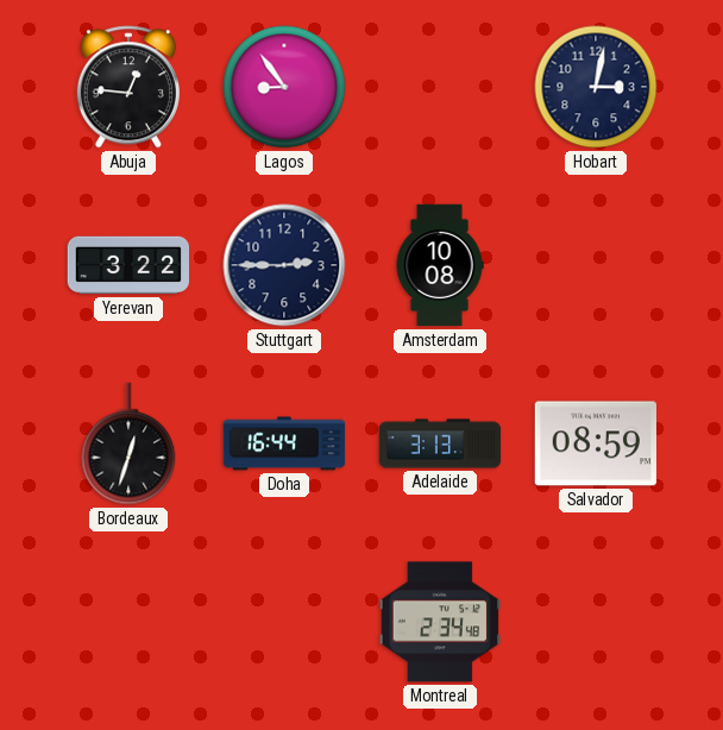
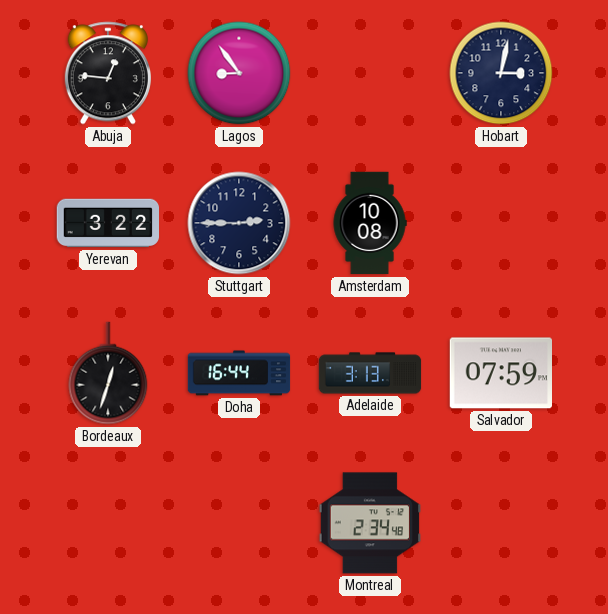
Salvador: 08:59 -> 07:59
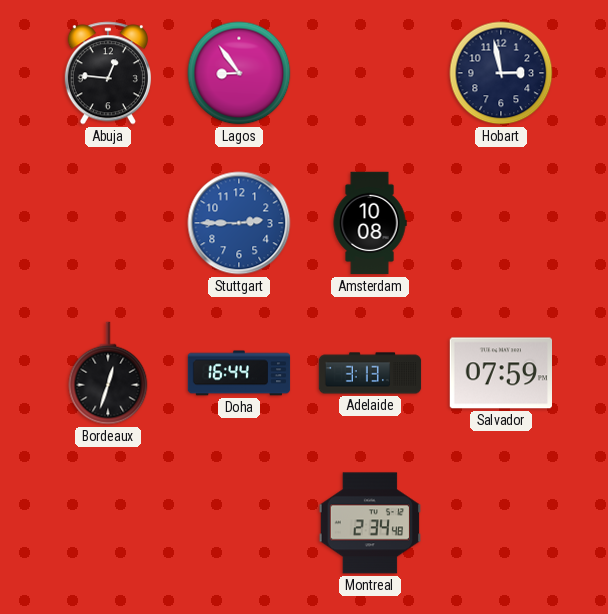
Hobart: 3:02 -> 2:58
Yerevan: 3:22 -> none
Stuttgart dial: navy -> blue
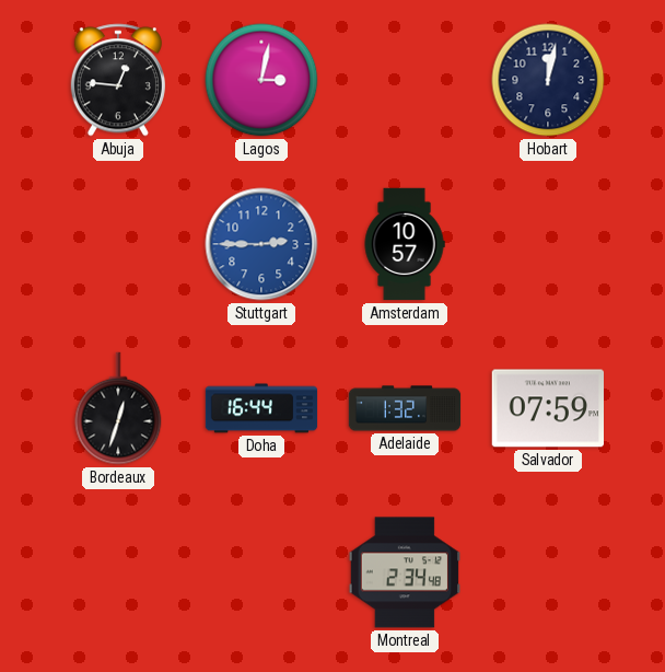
Lagos: 8:54 -> 3:02
Hobart: 2:58 -> 12:02
Amsterdam: 10:08 -> 10:57
Adelaide: 3:13 -> 1:32
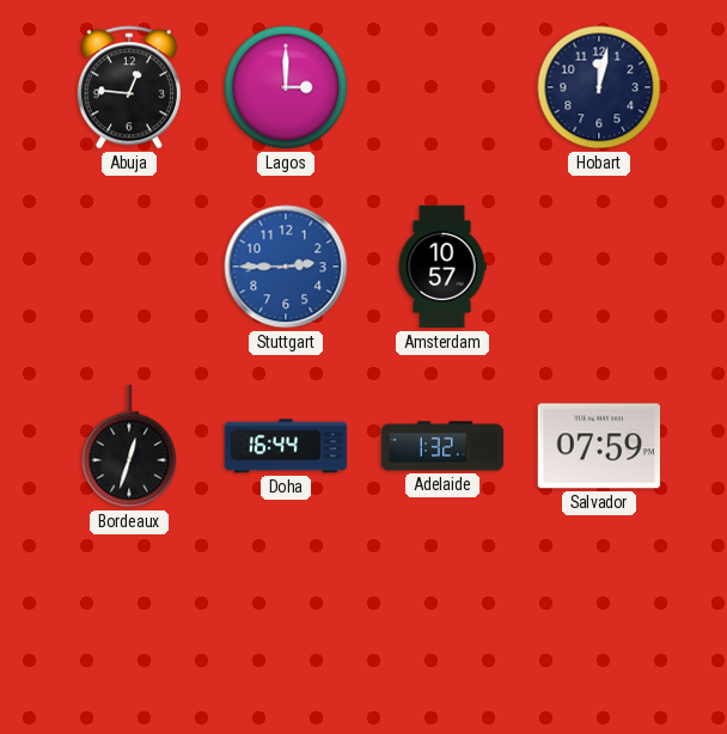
Lagos: 3:02 -> 3:00
Montreal: 2:34 -> none
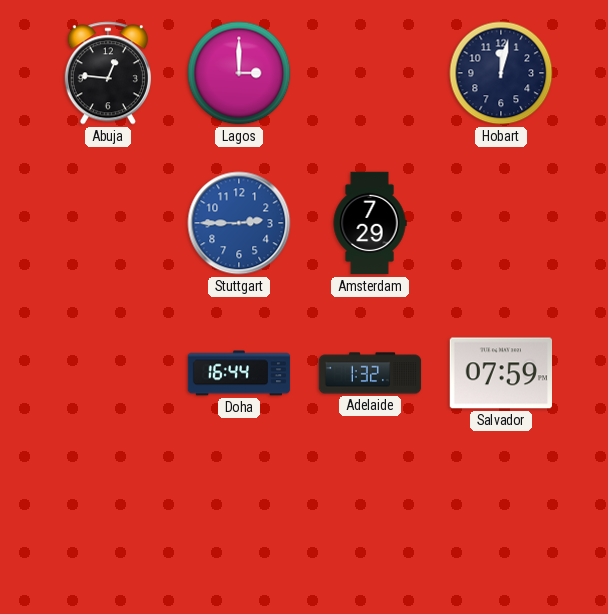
Amsterdam: 10:57 -> 7:29
Bordeaux: 12:33 -> none
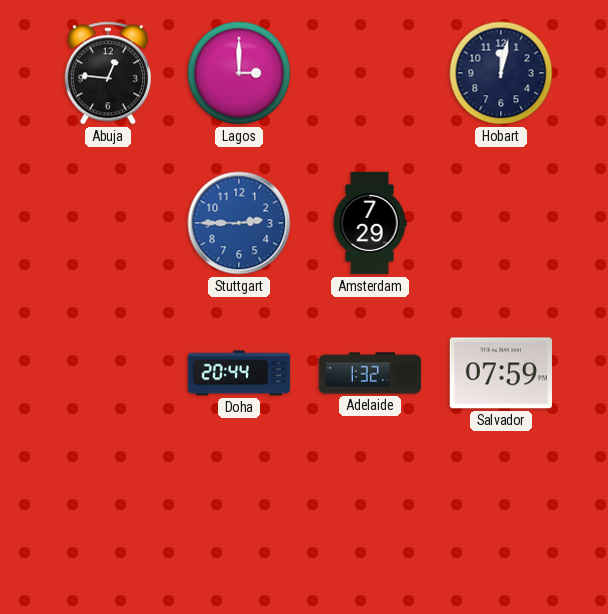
Doha: 16:44 -> 20:44
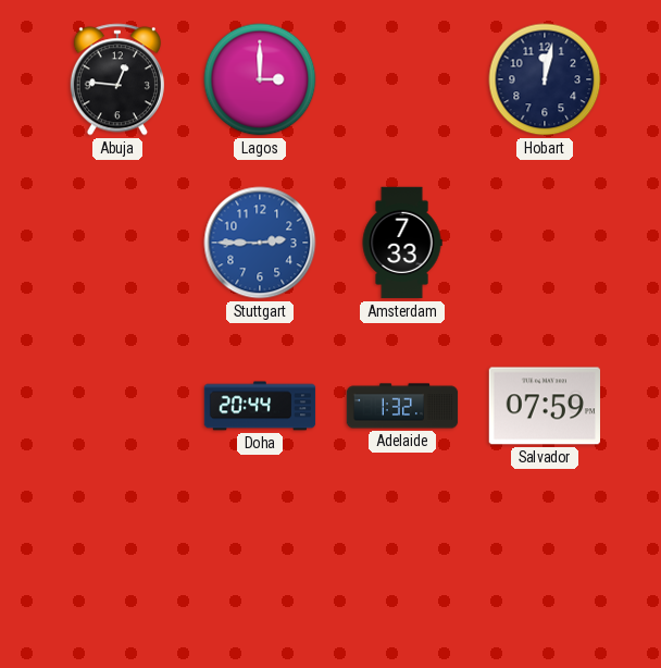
Amsterdam: 7:29 -> 7:33
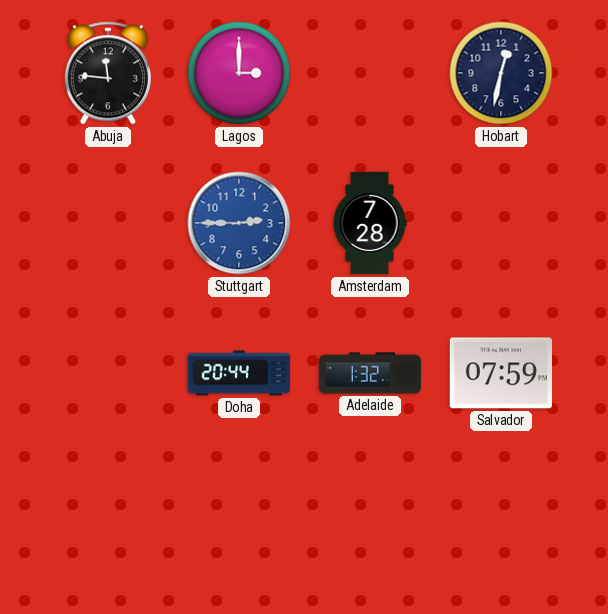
Abuja: 12:46 -> 11:46
Hobart: 12:02 -> 12:32
Amsterdam: 7:33 -> 7:28
